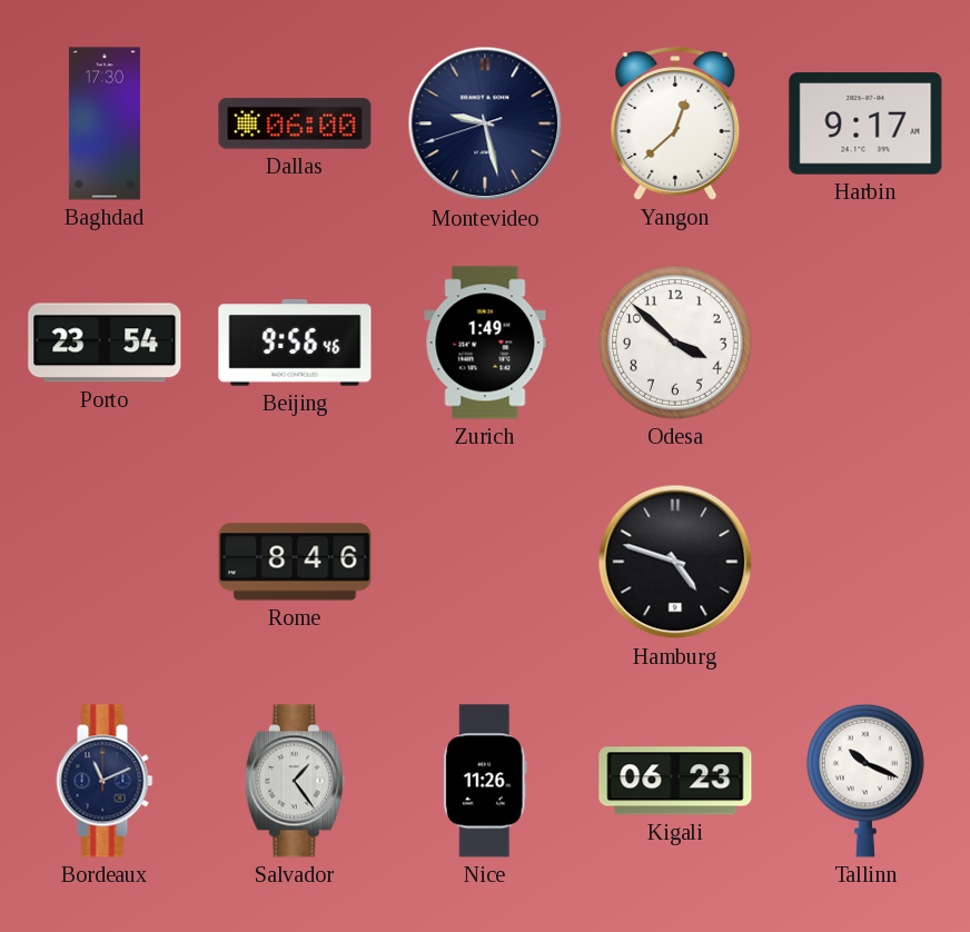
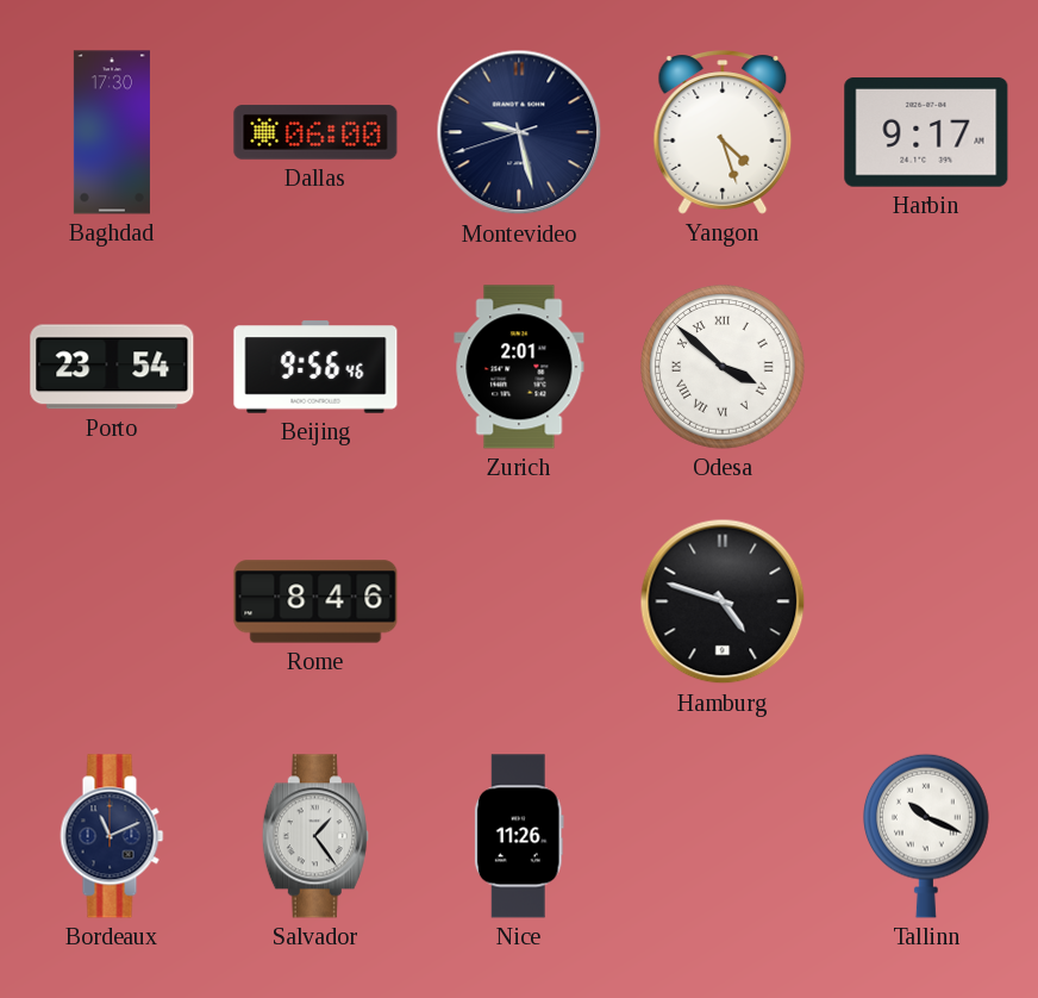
Yangon: 12:38 -> 4:27
Zurich: 1:49 -> 2:01
Odesa numerals: Arabic -> Roman
Kigali: 06:23 -> none
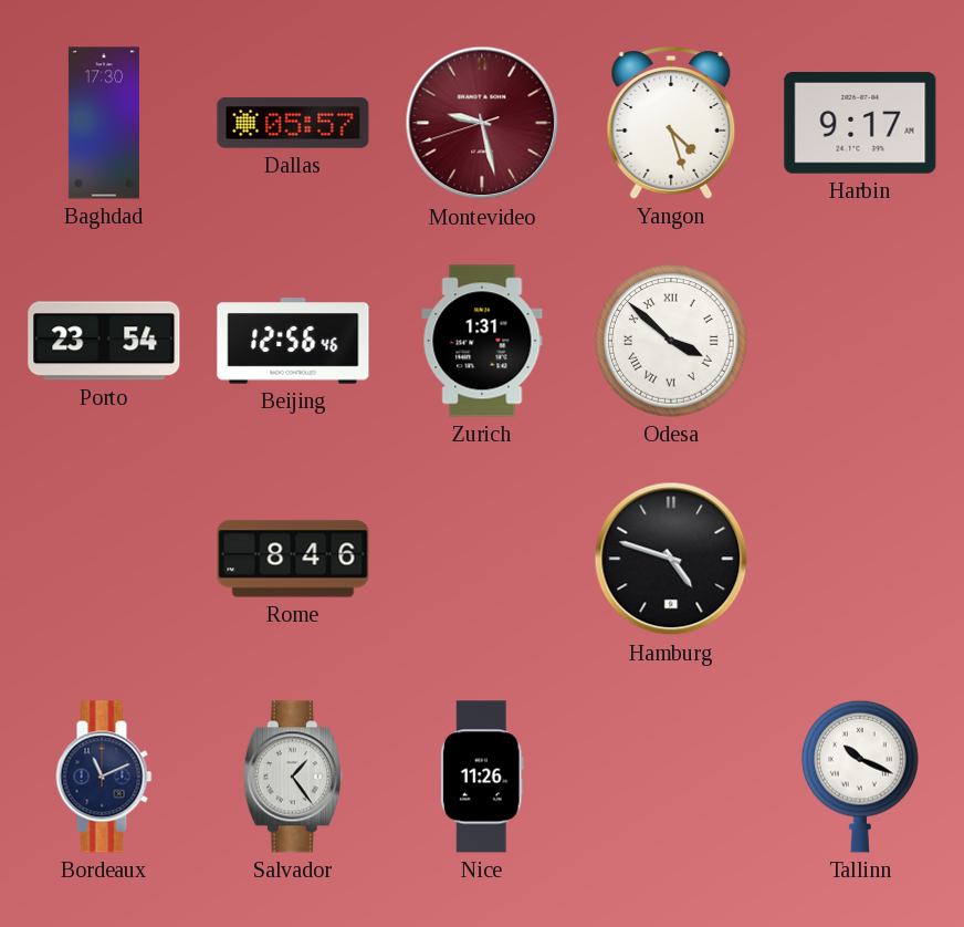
Dallas: 06:00 -> 05:57
Montevideo dial: navy -> burgundy
Beijing: 9:56 -> 12:56
Zurich: 2:01 -> 1:31
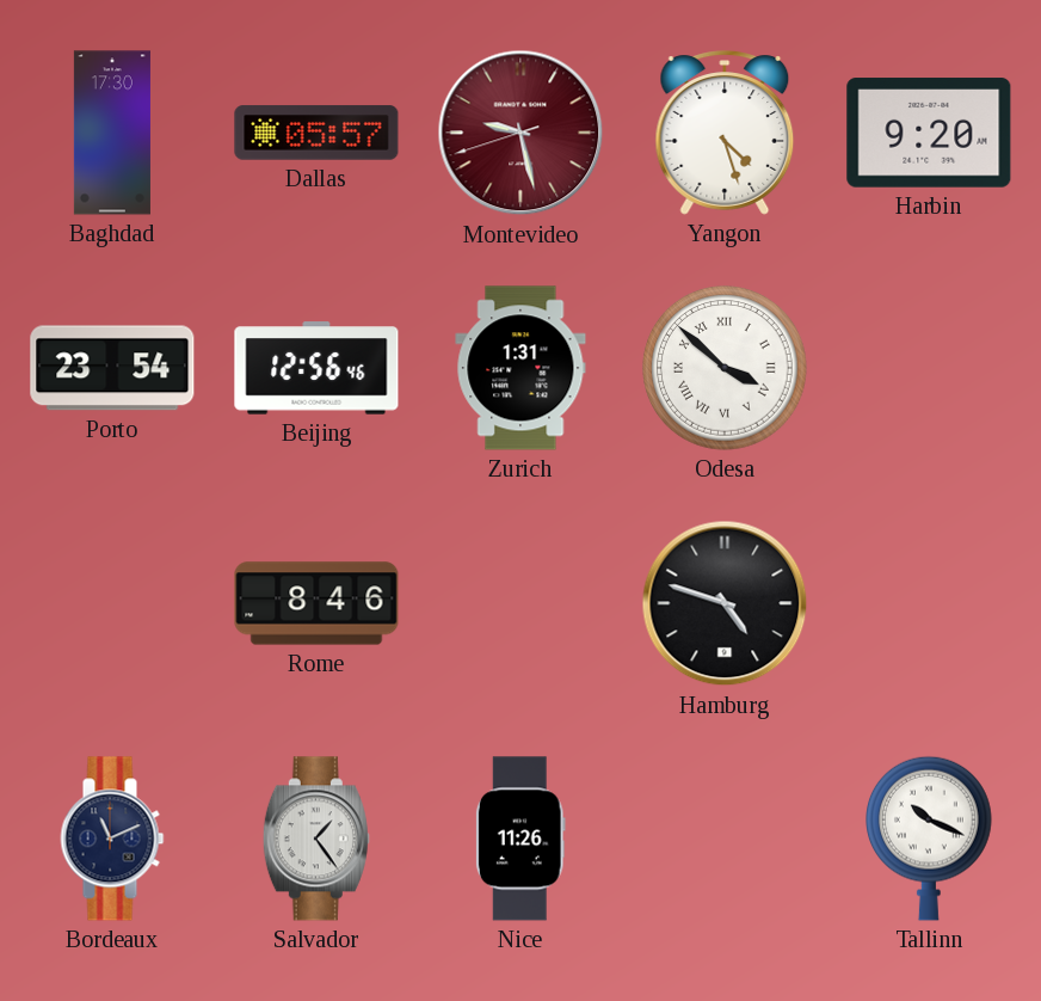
Harbin: 9:17 -> 9:20
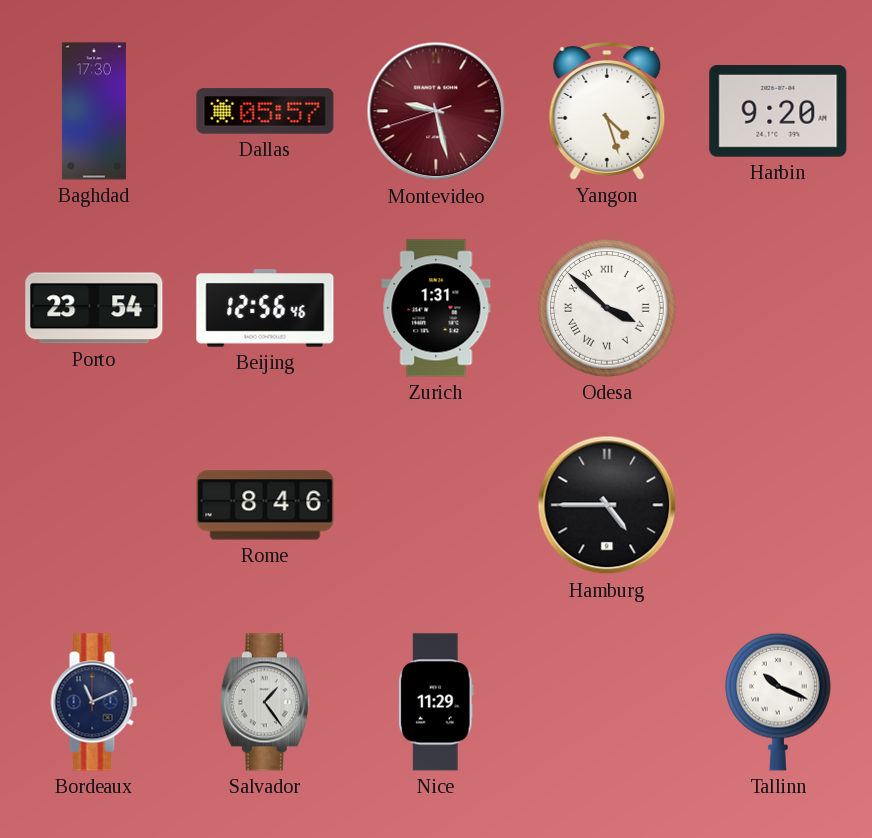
Hamburg: 4:48 -> 4:45
Nice: 11:26 -> 11:29
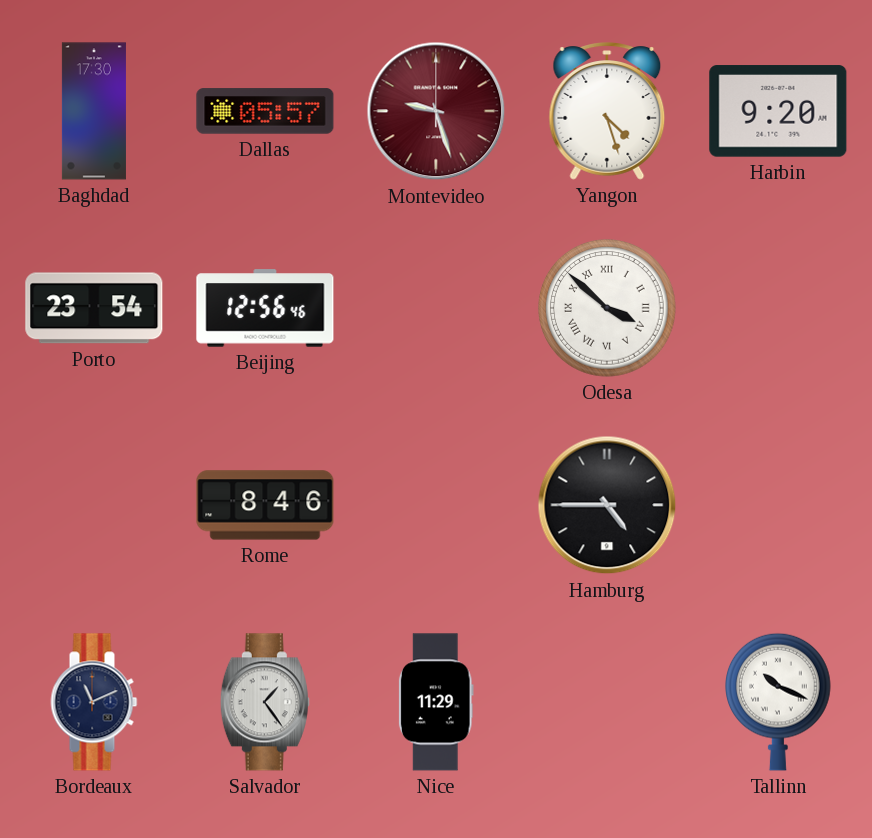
Montevideo: 9:27:42 -> 9:27:00
Zurich: 1:31 -> none
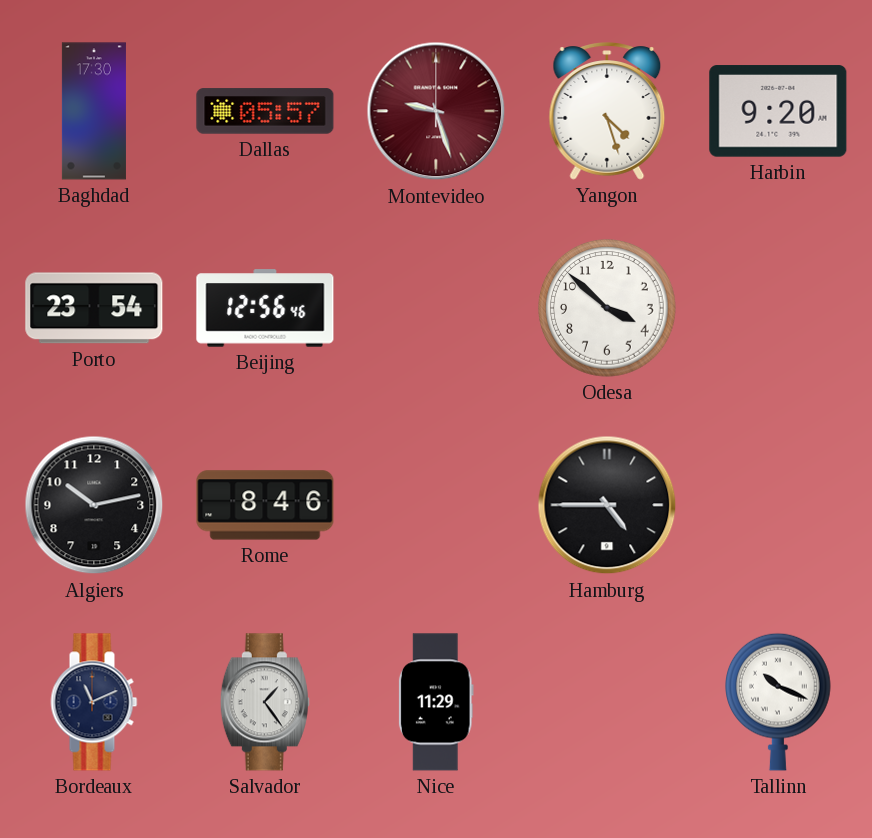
Odesa numerals: Roman -> Arabic
Algiers: none -> 10:13
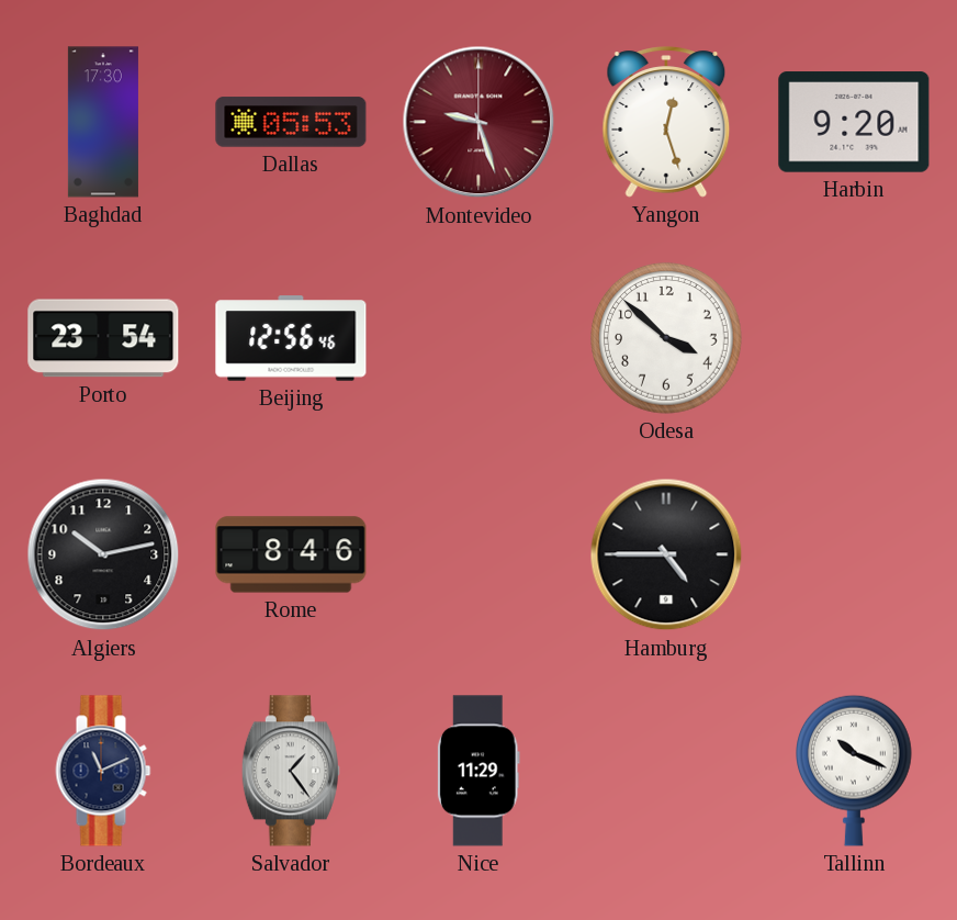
Dallas: 05:57 -> 05:53
Yangon: 4:27 -> 12:27
